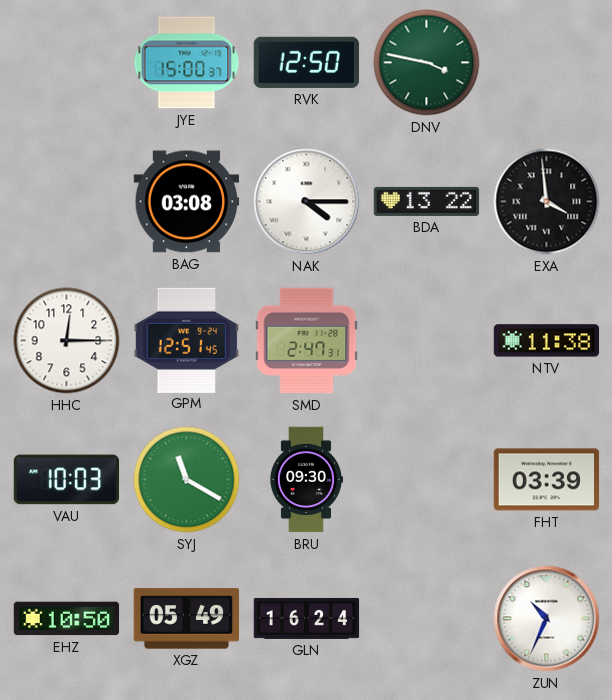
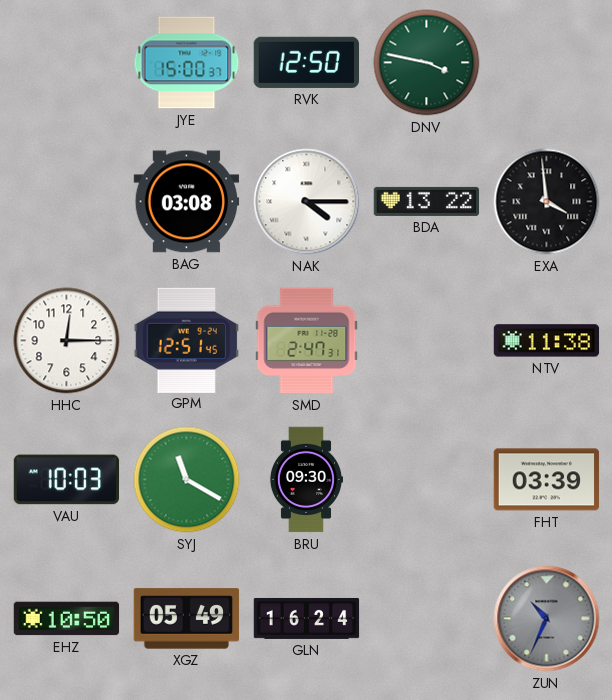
ZUN dial: white -> grey
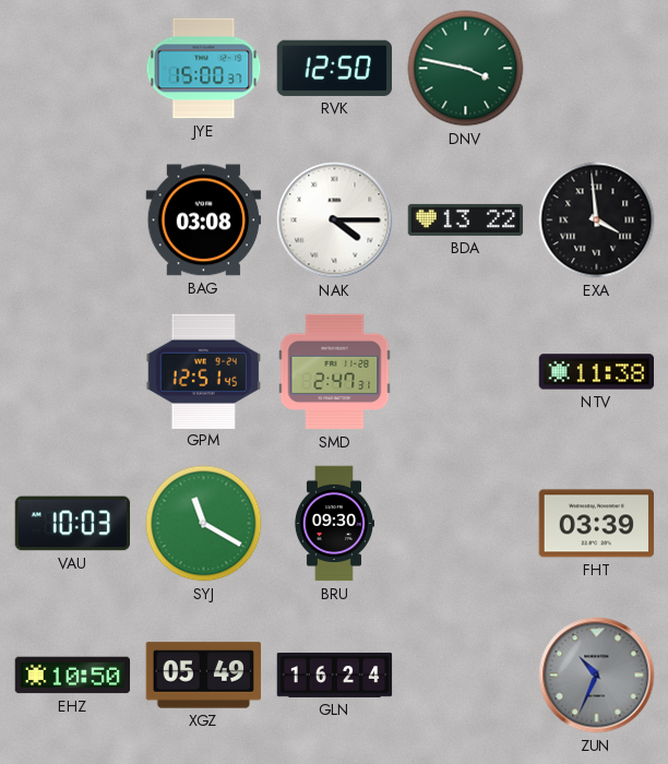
HHC: 12:15 -> none
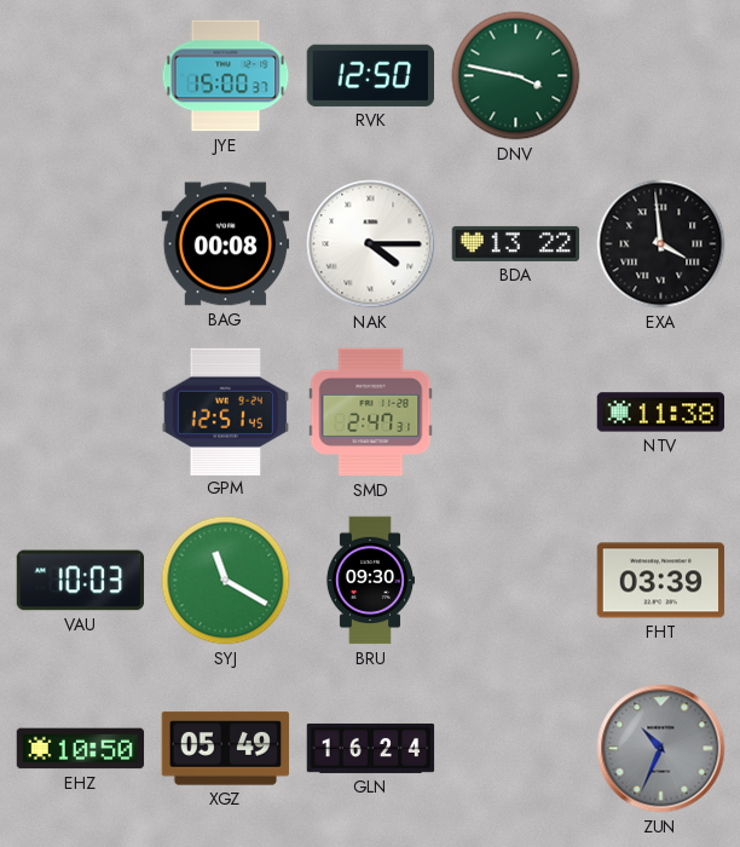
BAG: 03:08 -> 00:08
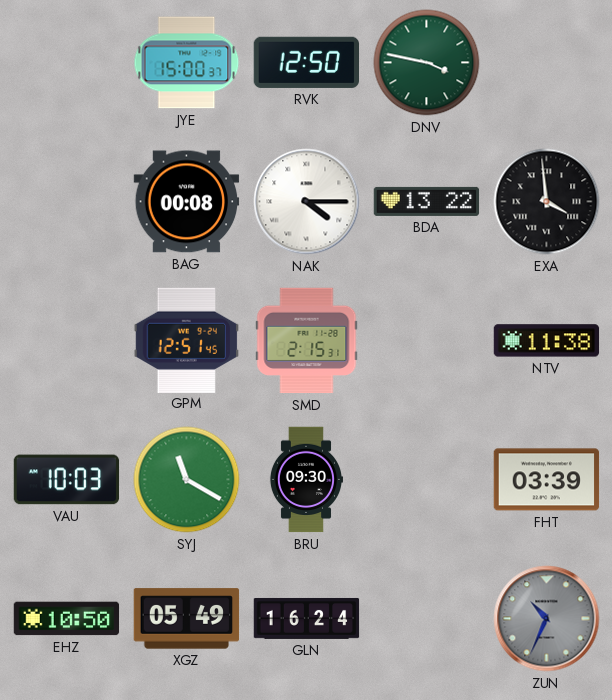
SMD: 2:47 -> 2:15
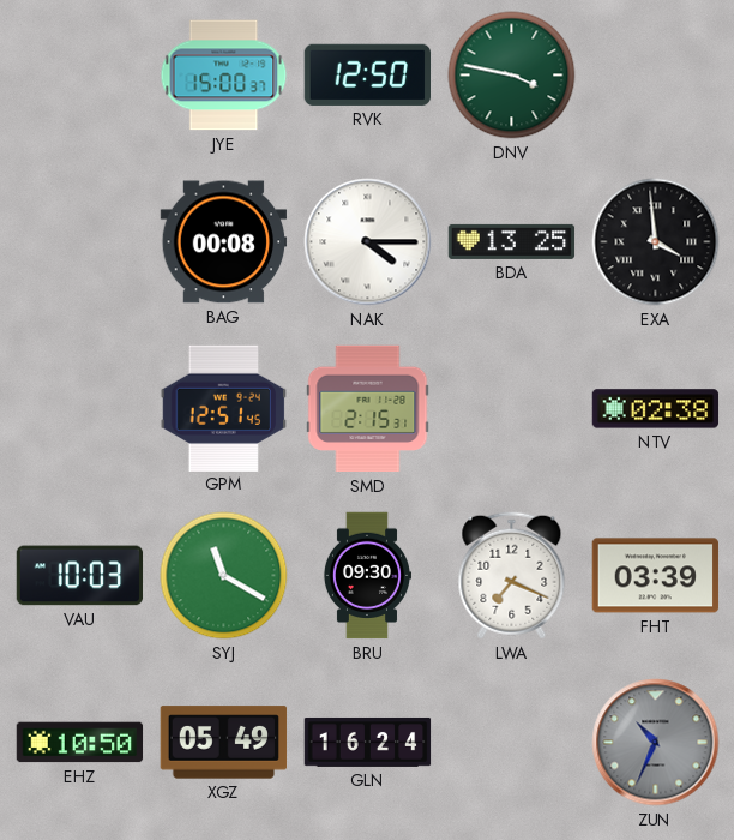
BDA: 13:22 -> 13:25
NTV: 11:38 -> 02:38
LWA: none -> 7:19
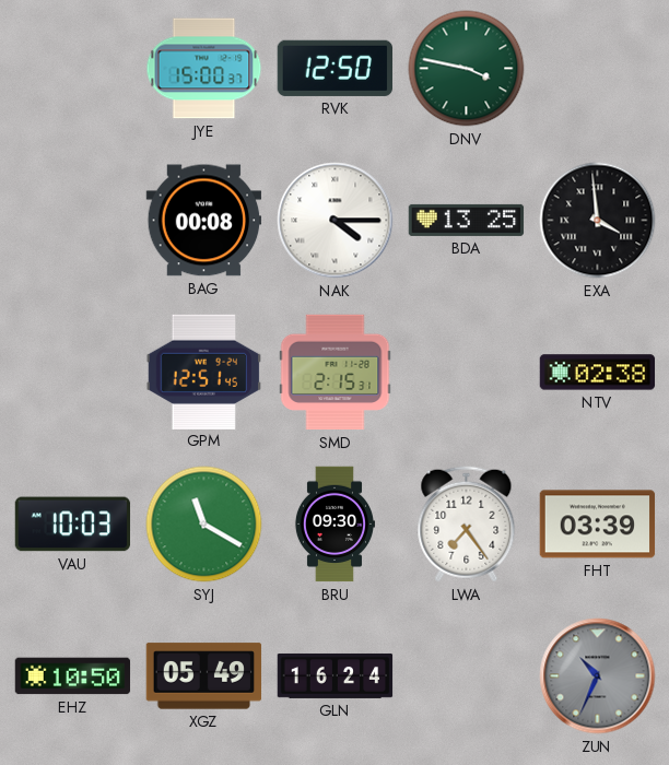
LWA: 7:19 -> 7:24
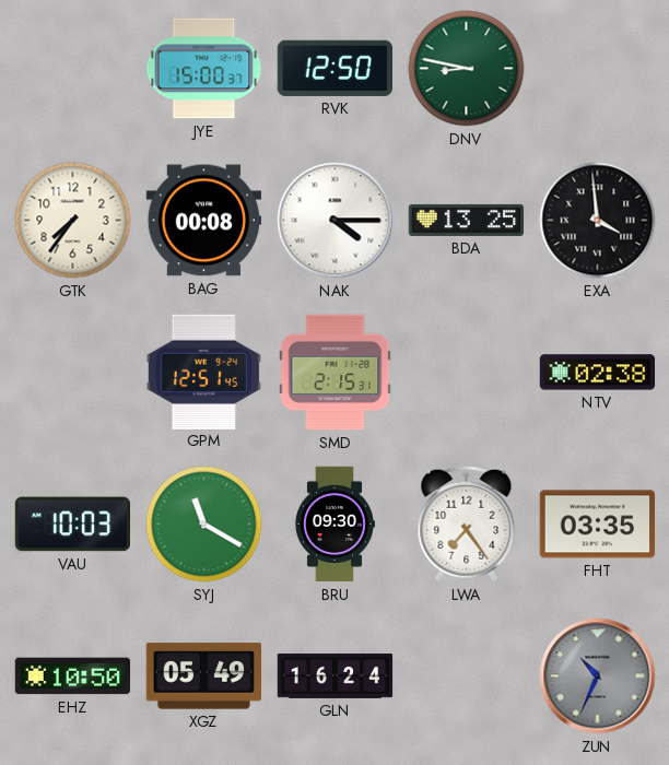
DNV: 3:47 -> 8:47
GTK: none -> 7:36
FHT: 03:39 -> 03:35
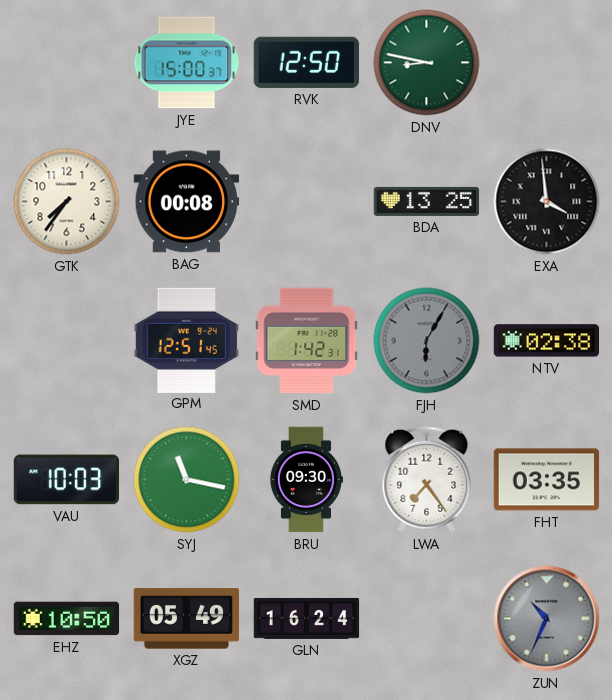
NAK: 4:15 -> none
SMD: 2:15 -> 1:42
FJH: none -> 6:05
SYJ: 11:20 -> 11:17
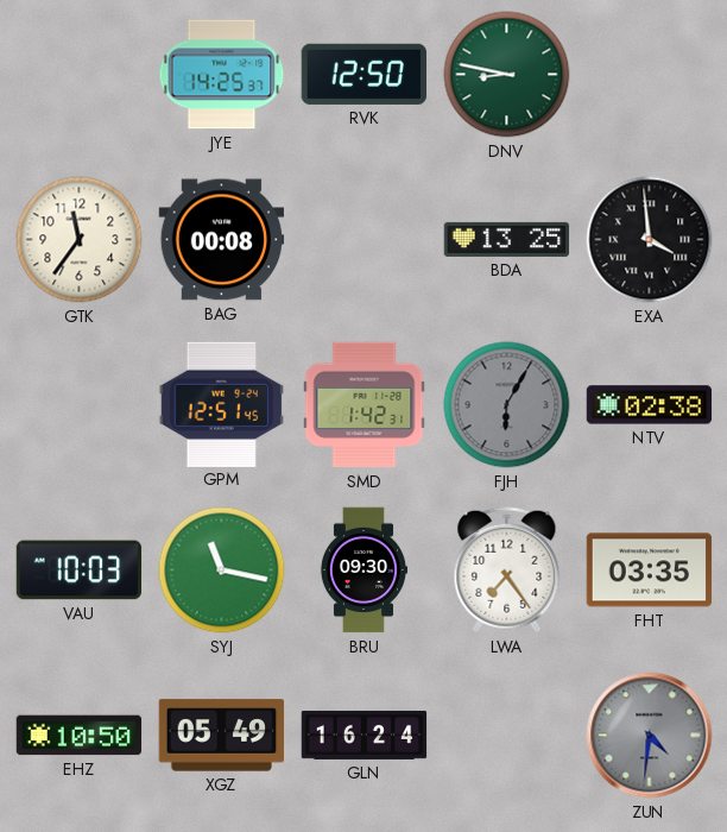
JYE: 15:00 -> 14:25
GTK: 7:36 -> 11:36
ZUN: 10:34 -> 4:31
